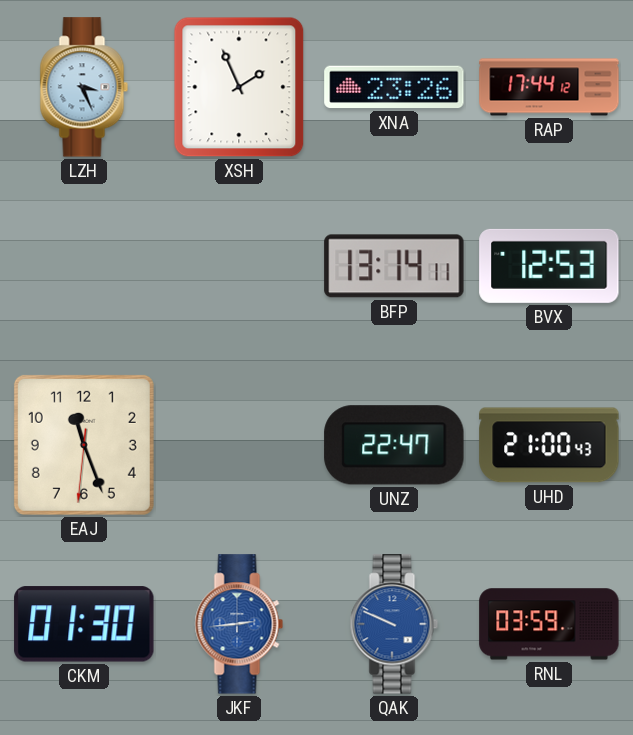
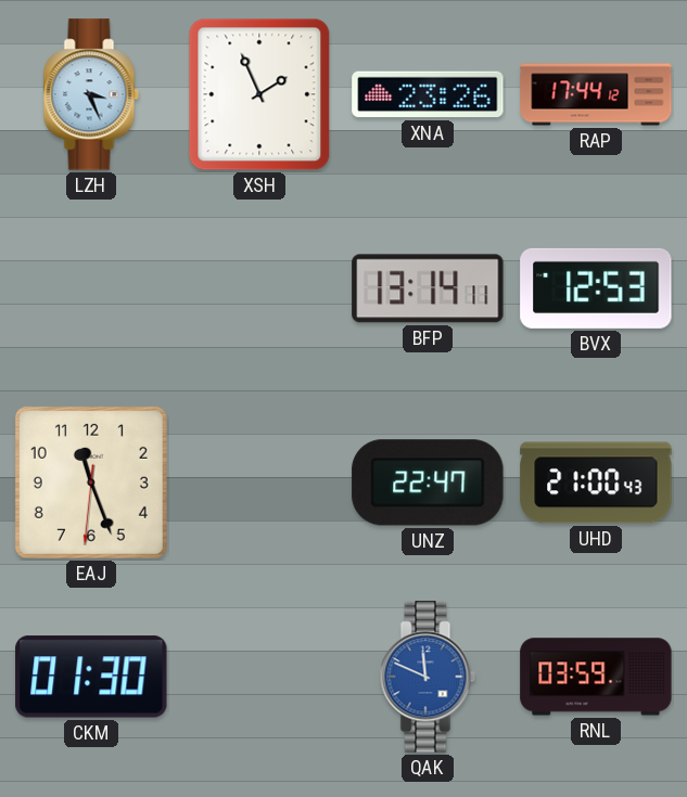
JKF: 2:44 -> none
QAK: 9:49 -> 11:49
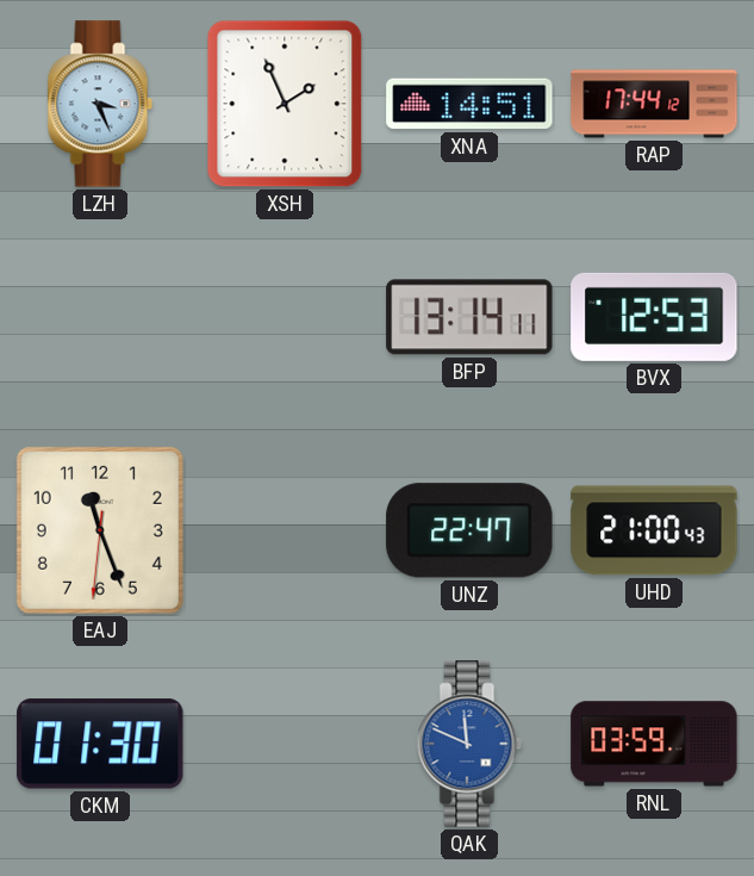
XNA: 23:26 -> 14:51
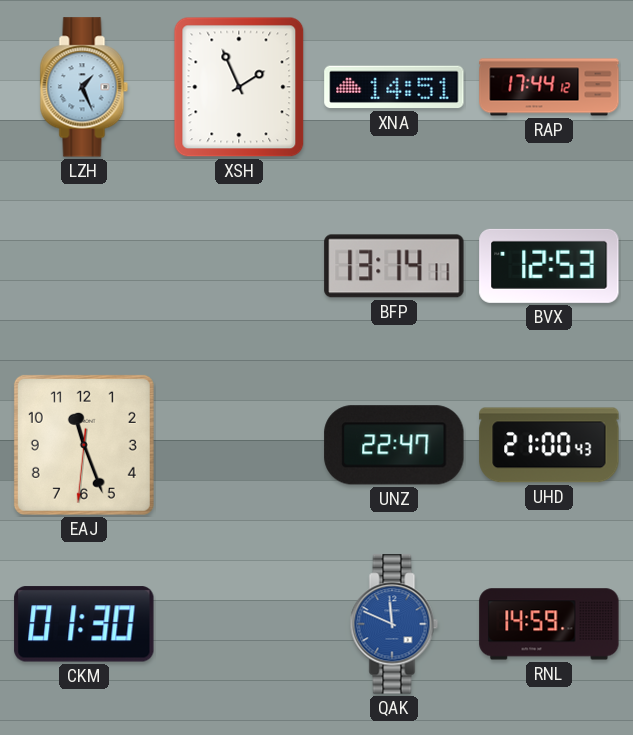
LZH: 3:26 -> 1:26
RNL: 03:59 -> 14:59
